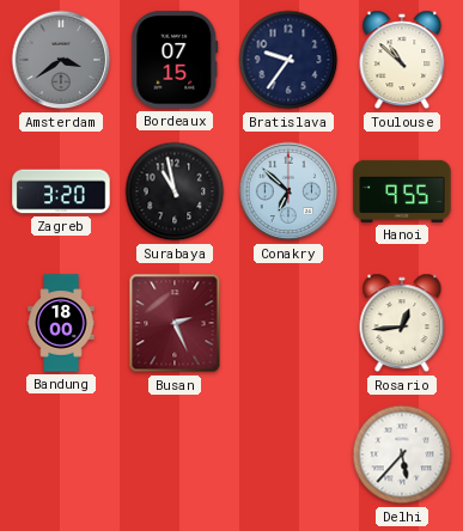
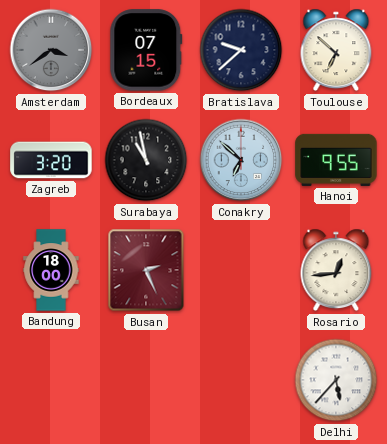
Bratislava: 9:36 -> 9:38
Toulouse: 10:52 -> 6:52
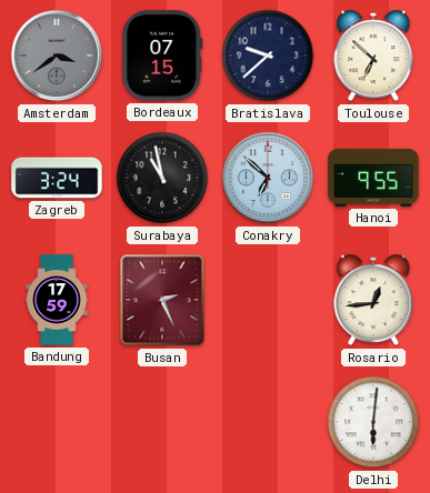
Zagreb: 3:20 -> 3:24
Bandung: 18:00 -> 17:59
Delhi: 5:37 -> 6:01
